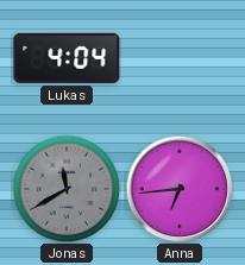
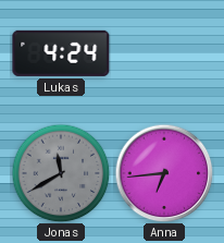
Lukas: 4:04 -> 4:24
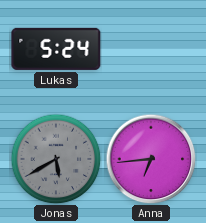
Lukas: 4:24 -> 5:24
Jonas: 11:40 -> 5:40
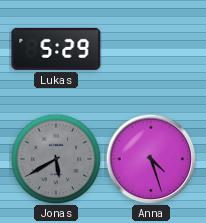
Lukas: 5:24 -> 5:29
Anna: 6:44 -> 4:27
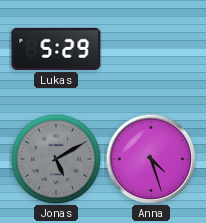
Jonas: 5:40 -> 5:10
